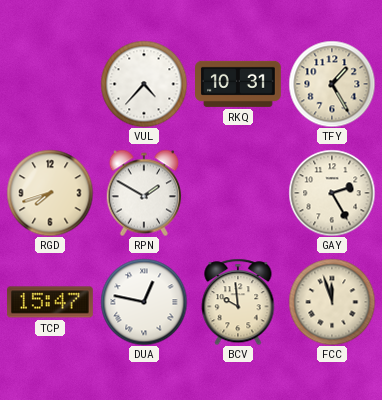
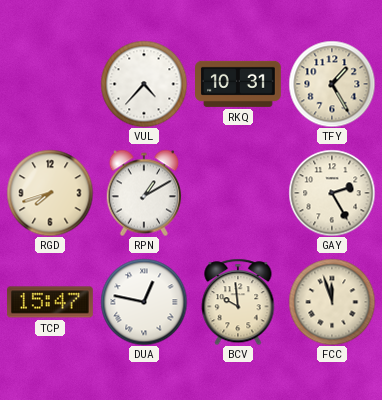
RPN: 1:50 -> 1:10
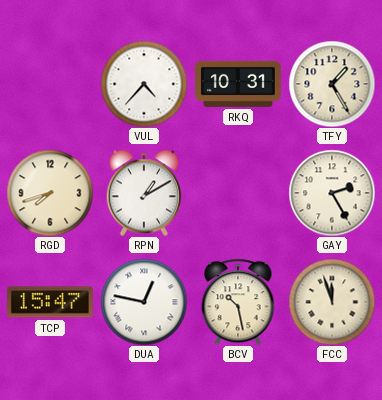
BCV: 9:59 -> 10:28
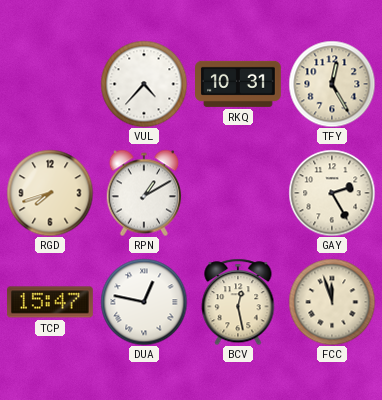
TFY: 1:25 -> 12:25
BCV: 10:28 -> 12:28
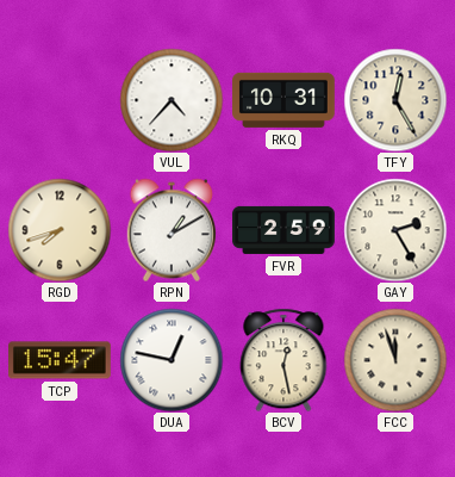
FVR: none -> 2:59
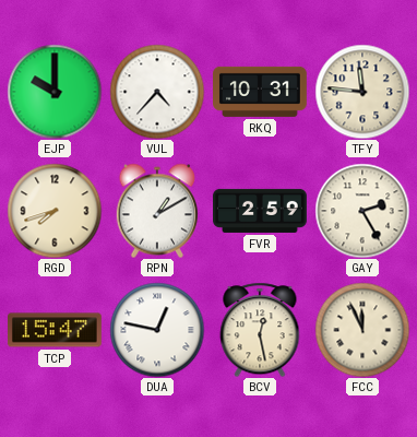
EJP: none -> 10:00
TFY: 12:25 -> 11:46
FCC: 11:57 -> 11:56
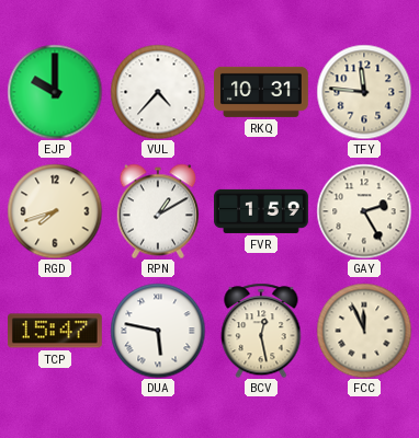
FVR: 2:59 -> 1:59
DUA: 12:47 -> 5:47
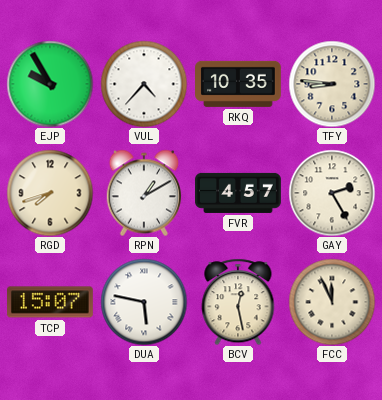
EJP: 10:00 -> 9:55
RKQ: 10:31 -> 10:35
TFY: 11:46 -> 8:46
FVR: 1:59 -> 4:57
TCP: 15:47 -> 15:07
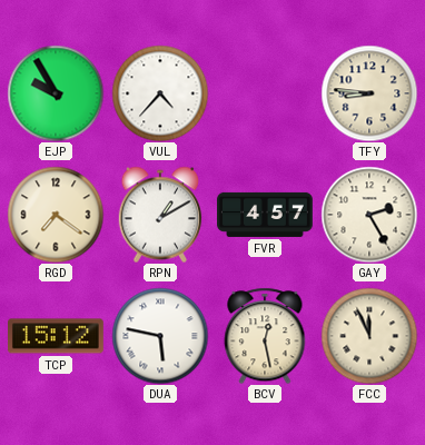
RKQ: 10:35 -> none
RGD: 7:42 -> 7:21
TCP: 15:07 -> 15:12
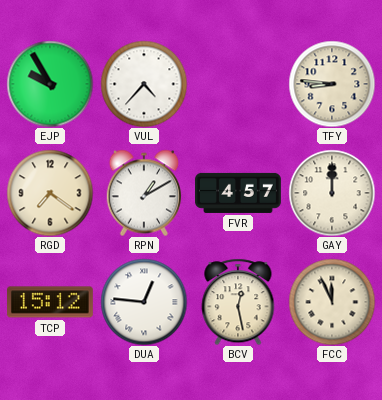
GAY: 2:25 -> 12:00
DUA: 5:47 -> 12:46
